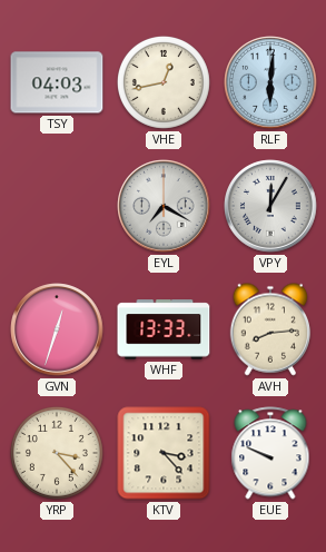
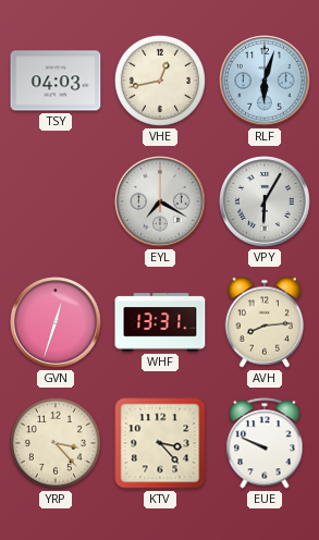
RLF: 6:01 -> 6:03
VPY: 12:05 -> 6:05
WHF: 13:33 -> 13:31
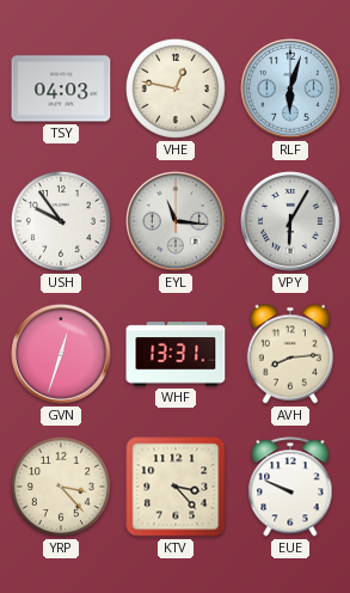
VHE: 12:43 -> 12:47
USH: none -> 9:54
EYL: 7:20 -> 11:16
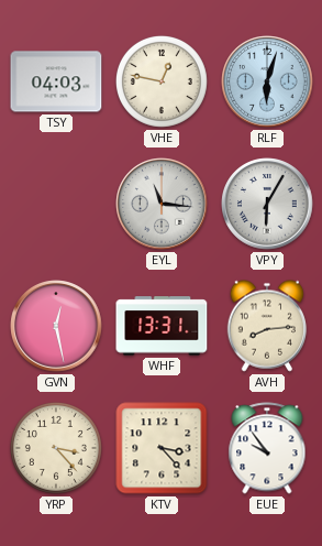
USH: 9:54 -> none
GVN: 12:33 -> 12:28
EUE: 9:49 -> 9:54
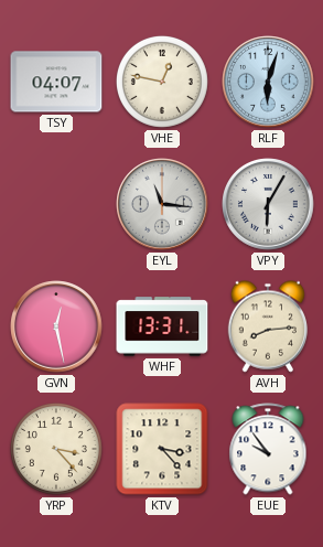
TSY: 04:03 -> 04:07
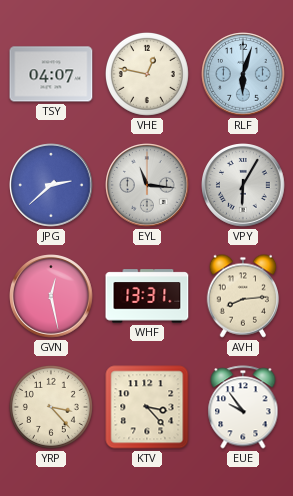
JPG: none -> 2:38
